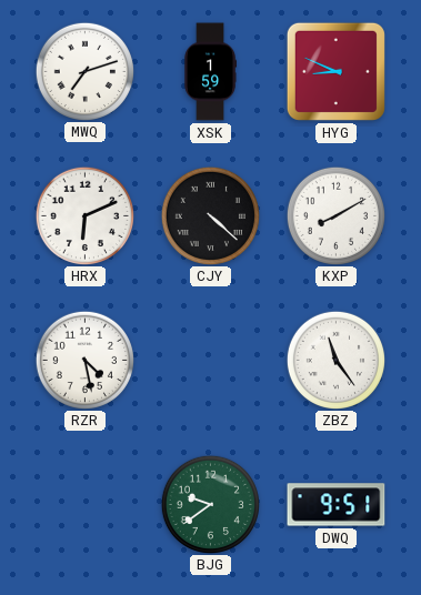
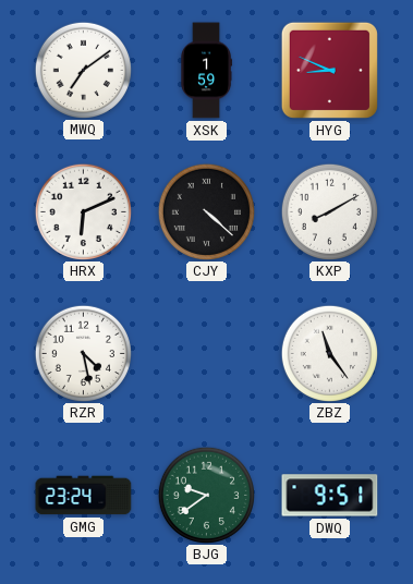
MWQ: 7:12 -> 7:09
GMG: none -> 23:24
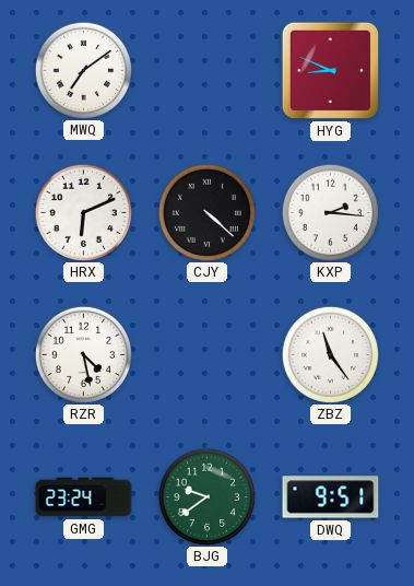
XSK: 1:59 -> none
KXP: 8:10 -> 2:16
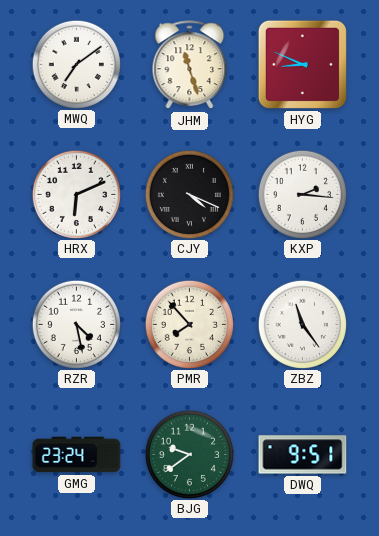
JHM: none -> 11:27
CJY: 4:22 -> 4:19
PMR: none -> 7:53
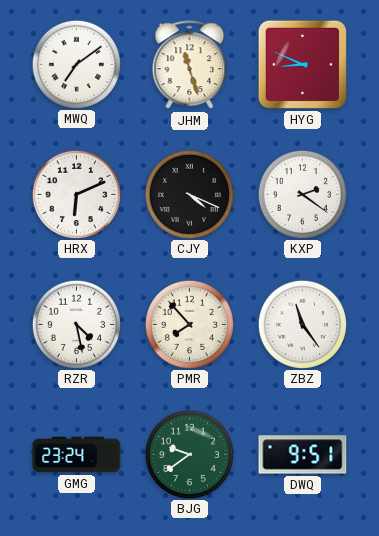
KXP: 2:16 -> 2:21
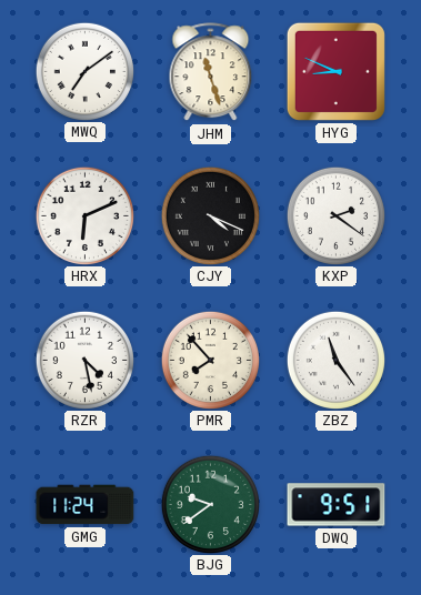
GMG: 23:24 -> 11:24
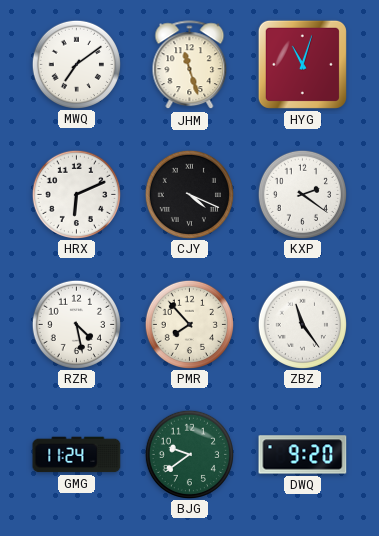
HYG: 8:49 -> 11:03
DWQ: 9:51 -> 9:20
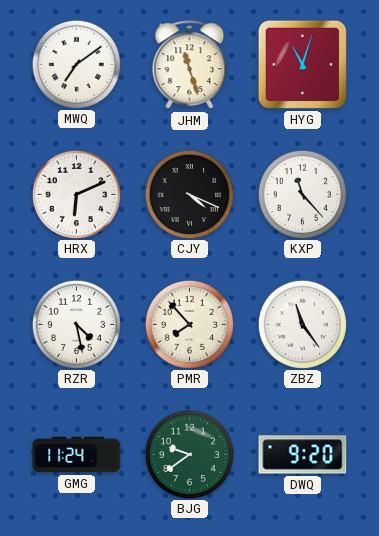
KXP: 2:21 -> 11:23
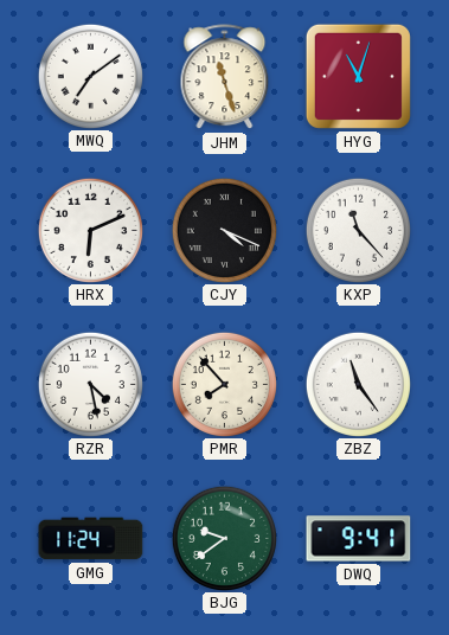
DWQ: 9:20 -> 9:41
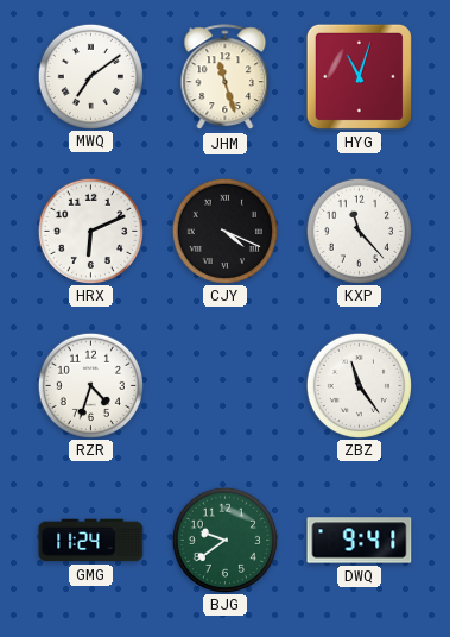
RZR: 4:28 -> 4:33
PMR: 7:53 -> none
